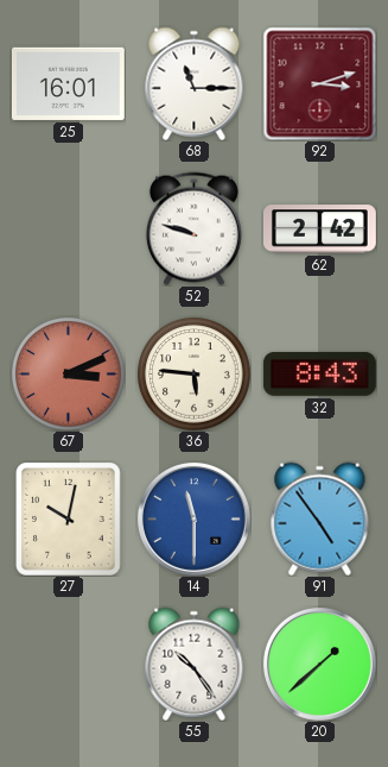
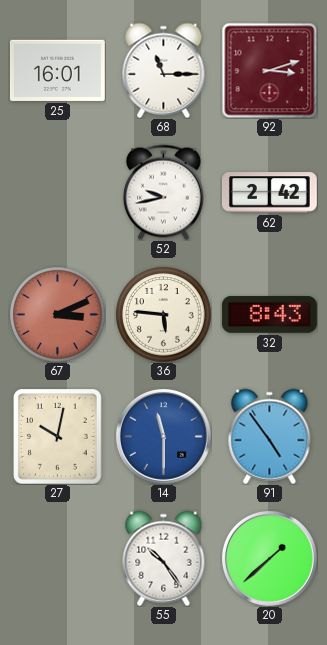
52: 9:48 -> 9:43
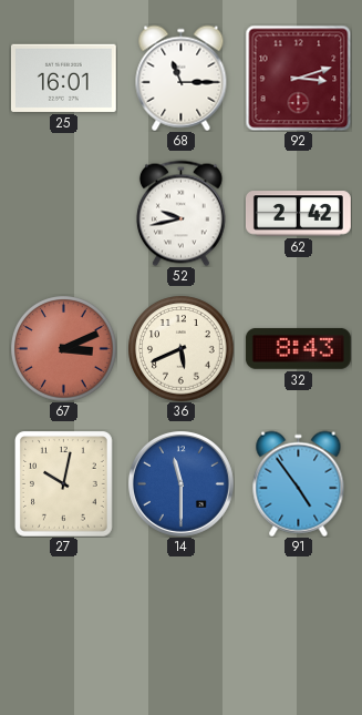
36: 5:46 -> 5:41
55: 10:24 -> none
20: 1:38 -> none
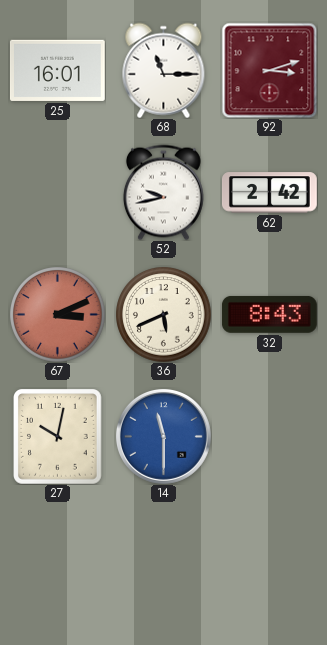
91: 4:54 -> none
